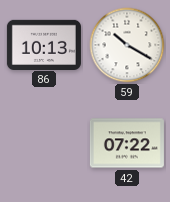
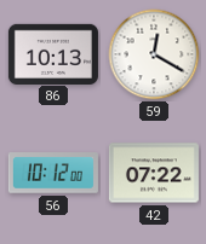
59: 10:20 -> 12:20
56: none -> 10:12
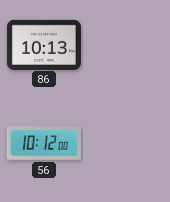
59: 12:20 -> none
42: 07:22 -> none
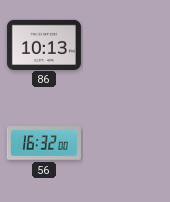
56: 10:12 -> 16:32
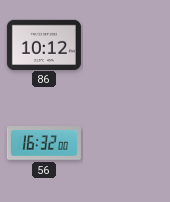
86: 10:13 -> 10:12
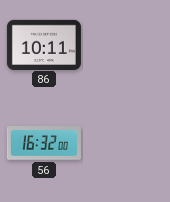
86: 10:12 -> 10:11
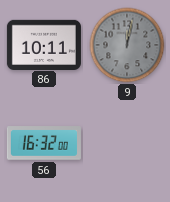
9: none -> 12:02
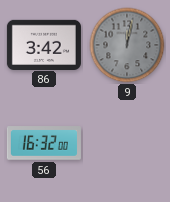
86: 10:11 -> 3:42
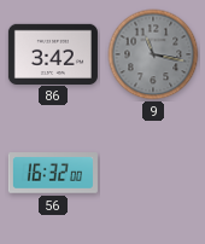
9: 12:02 -> 11:17
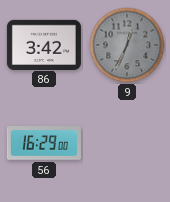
9: 11:17 -> 12:34
56: 16:32 -> 16:29
